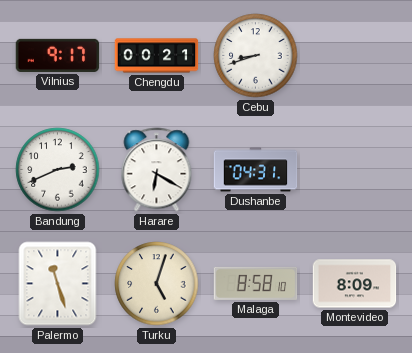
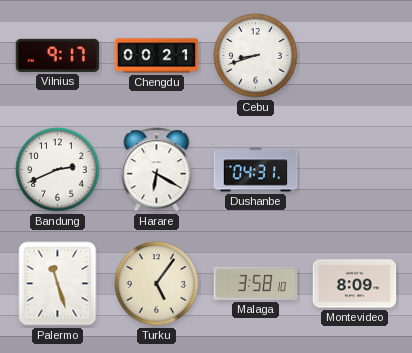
Turku: 5:03 -> 5:06
Malaga: 8:58 -> 3:58
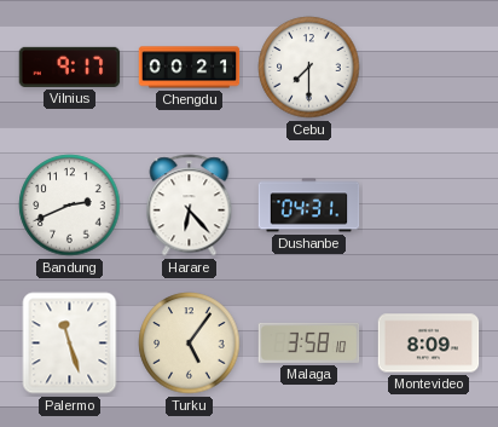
Cebu: 8:42 -> 7:30
Harare: 6:20 -> 6:23
